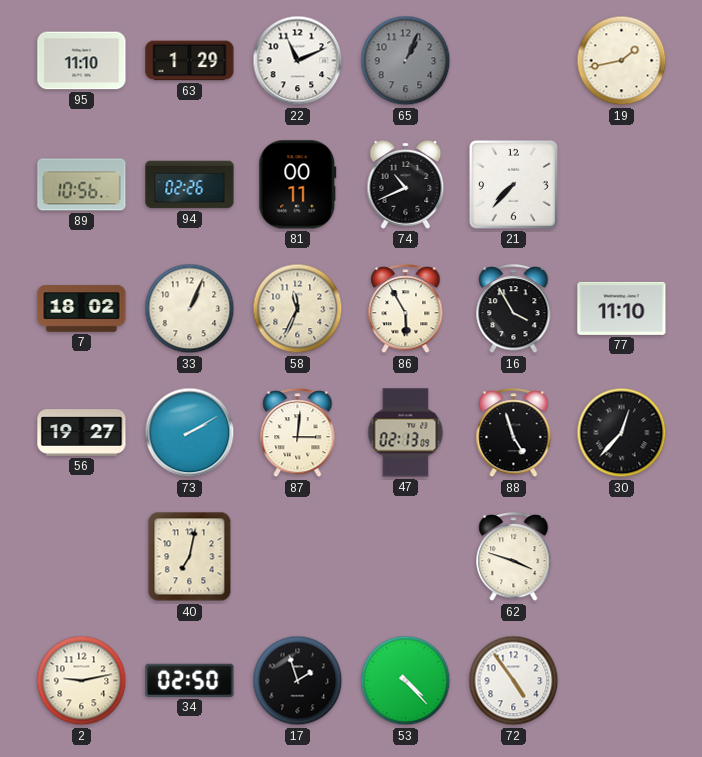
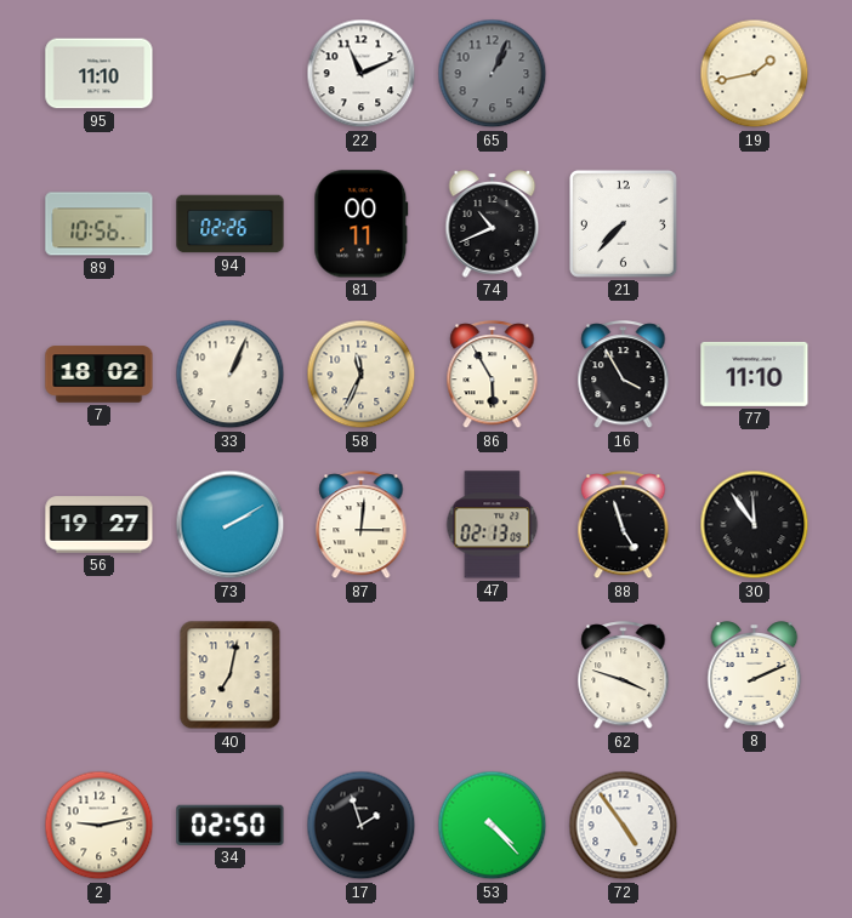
63: 1:29 -> none
30: 12:37 -> 11:54
8: none -> 2:11
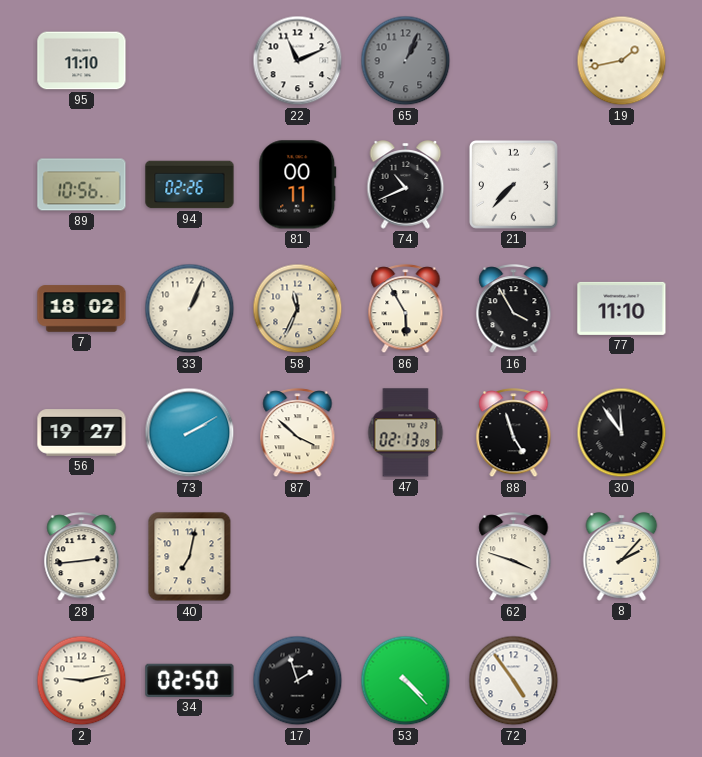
87: 3:01 -> 3:52
28: none -> 2:44
8: 2:11 -> 2:07
